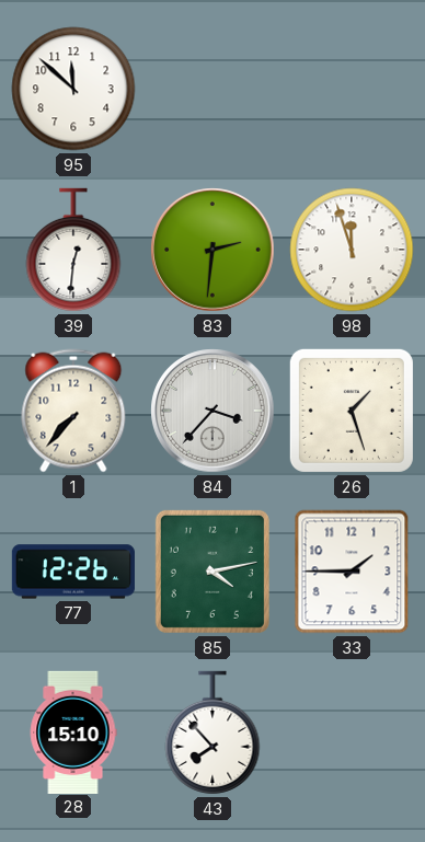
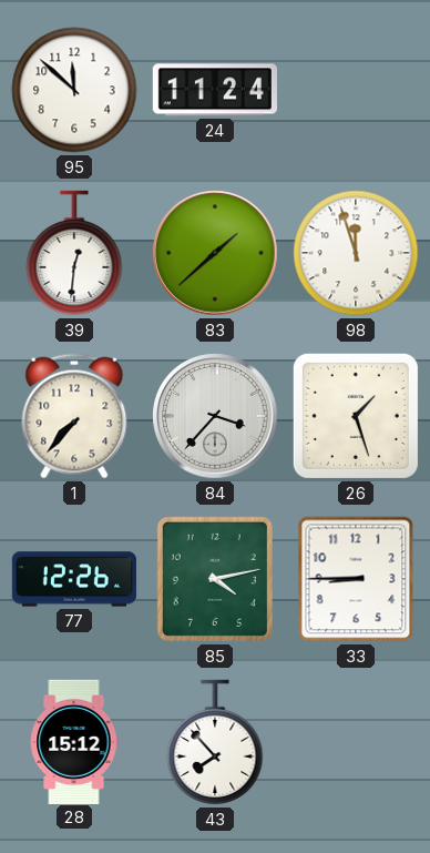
24: none -> 11:24
83: 2:31 -> 1:38
33: 1:45 -> 8:45
28: 15:10 -> 15:12
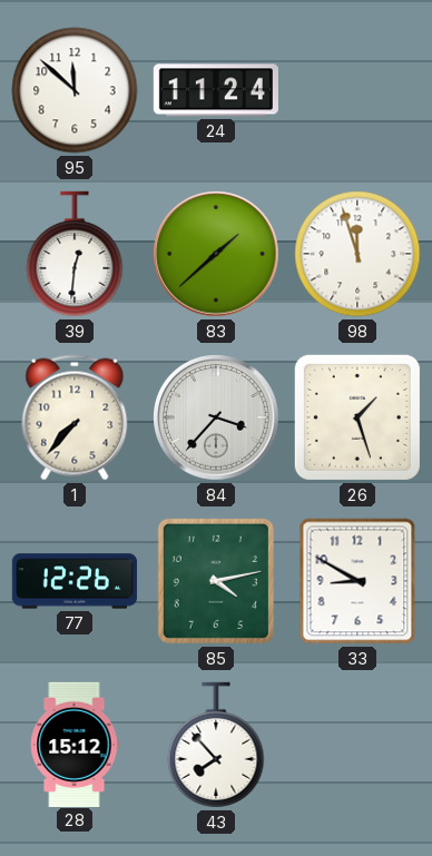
33: 8:45 -> 8:50
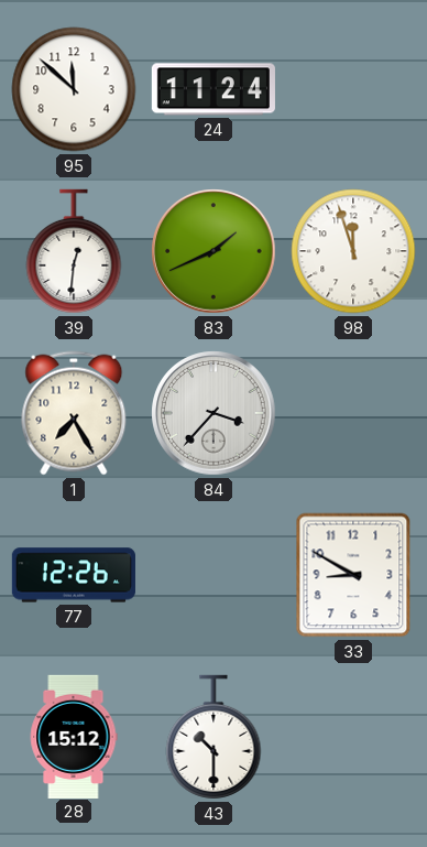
83: 1:38 -> 1:41
1: 7:37 -> 7:25
26: 1:27 -> none
85: 4:13 -> none
43: 7:53 -> 10:30
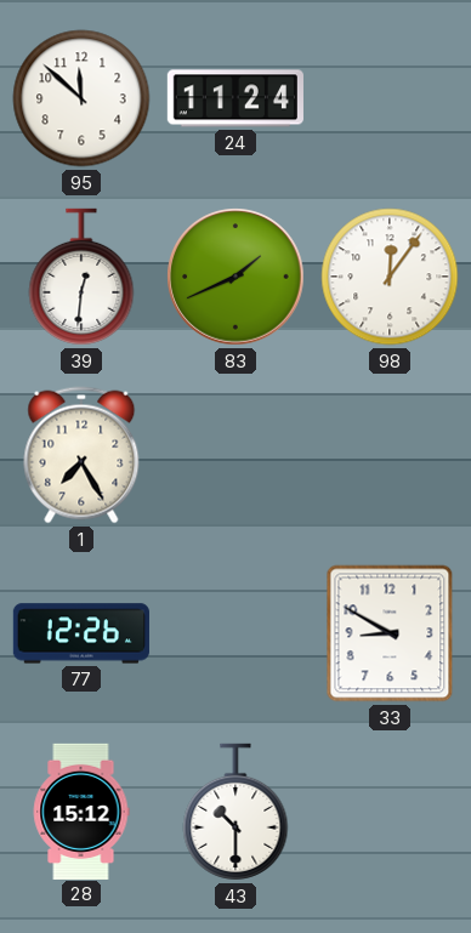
98: 11:57 -> 12:06
84: 3:37 -> none
